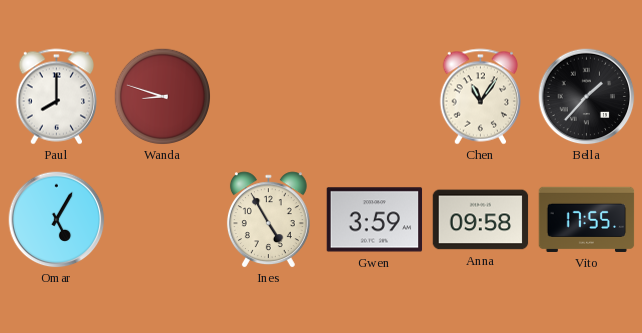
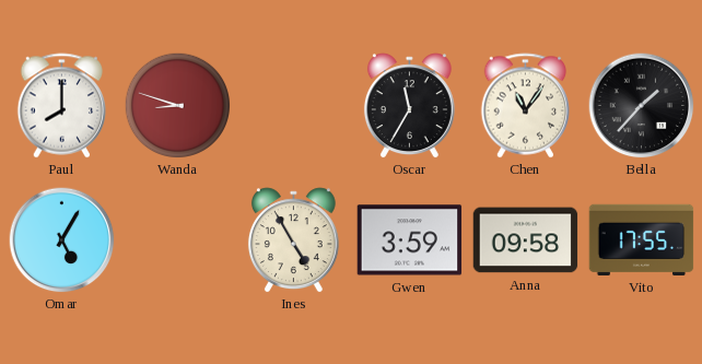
Oscar: none -> 11:35
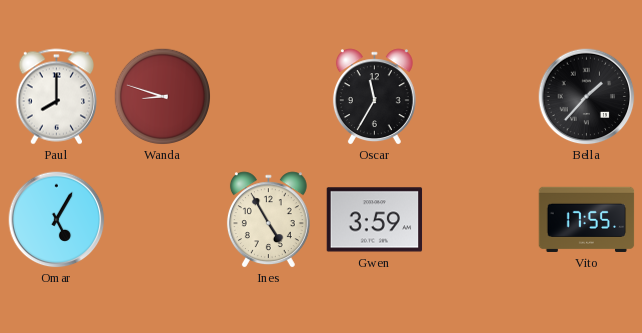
Chen: 11:06 -> none
Anna: 09:58 -> none
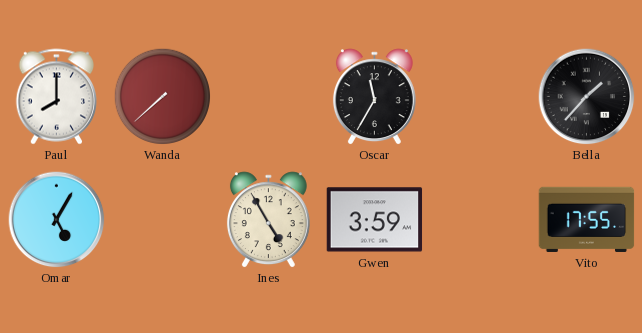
Wanda: 8:48 -> 7:38
